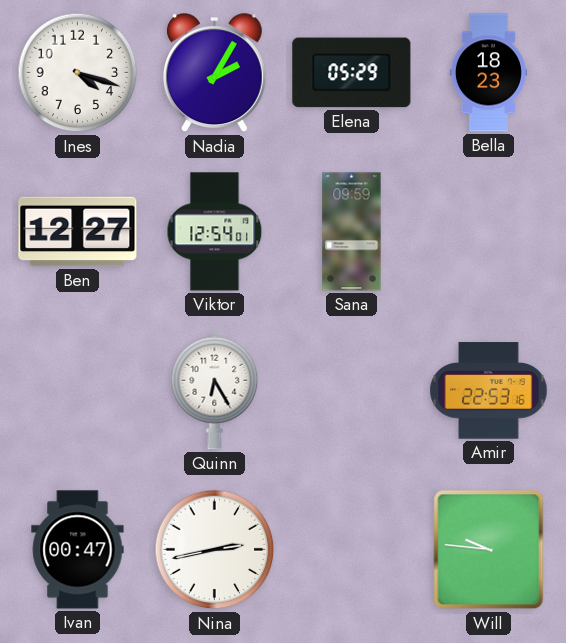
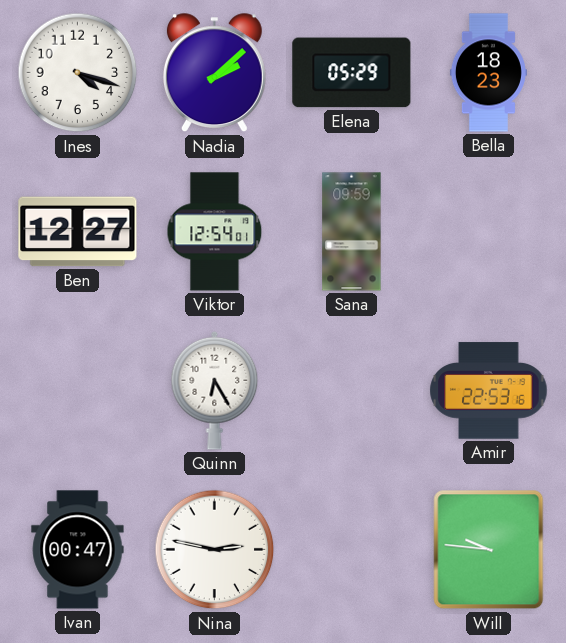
Nadia: 2:05 -> 2:08
Nina: 2:43 -> 2:47
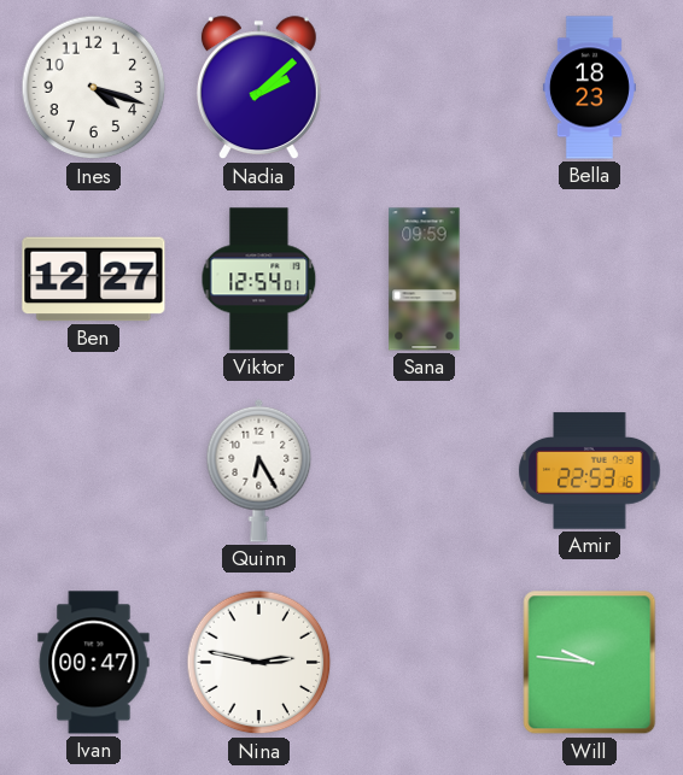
Elena: 05:29 -> none
